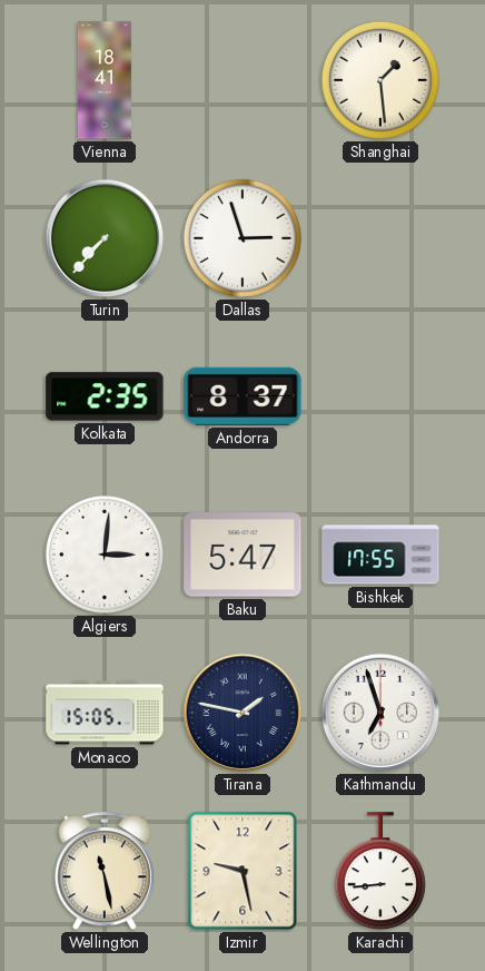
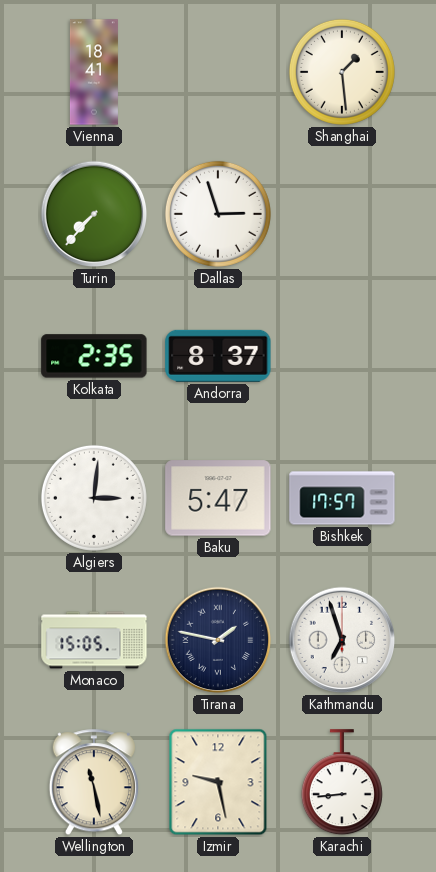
Bishkek: 17:55 -> 17:57
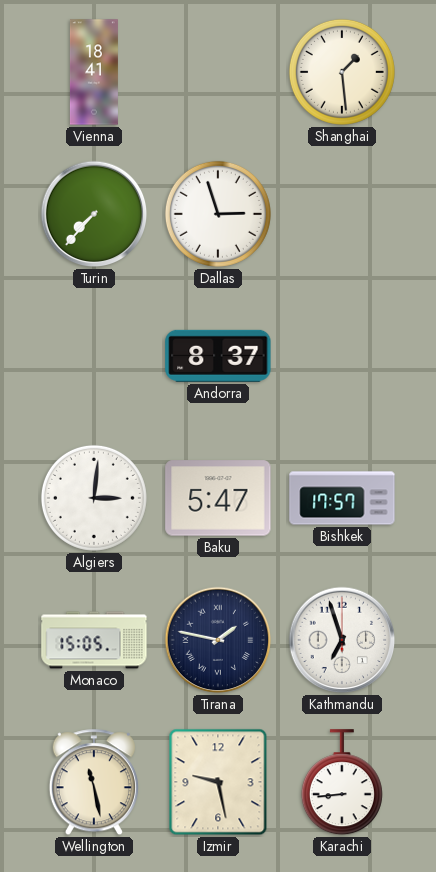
Kolkata: 2:35 -> none
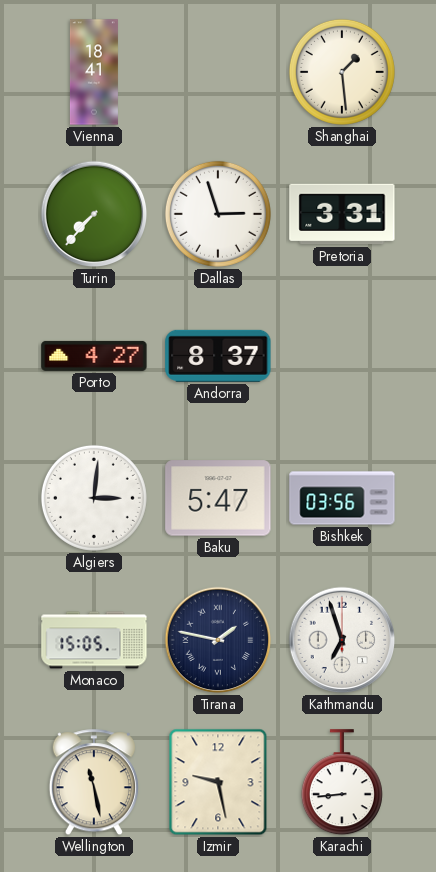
Pretoria: none -> 3:31
Porto: none -> 4:27
Bishkek: 17:57 -> 03:56
